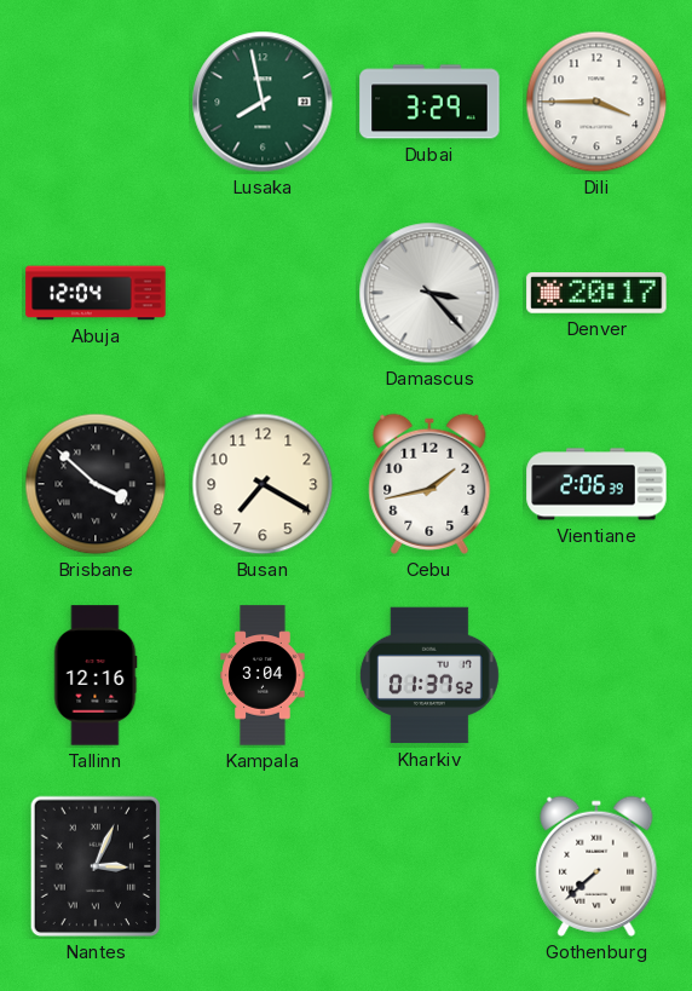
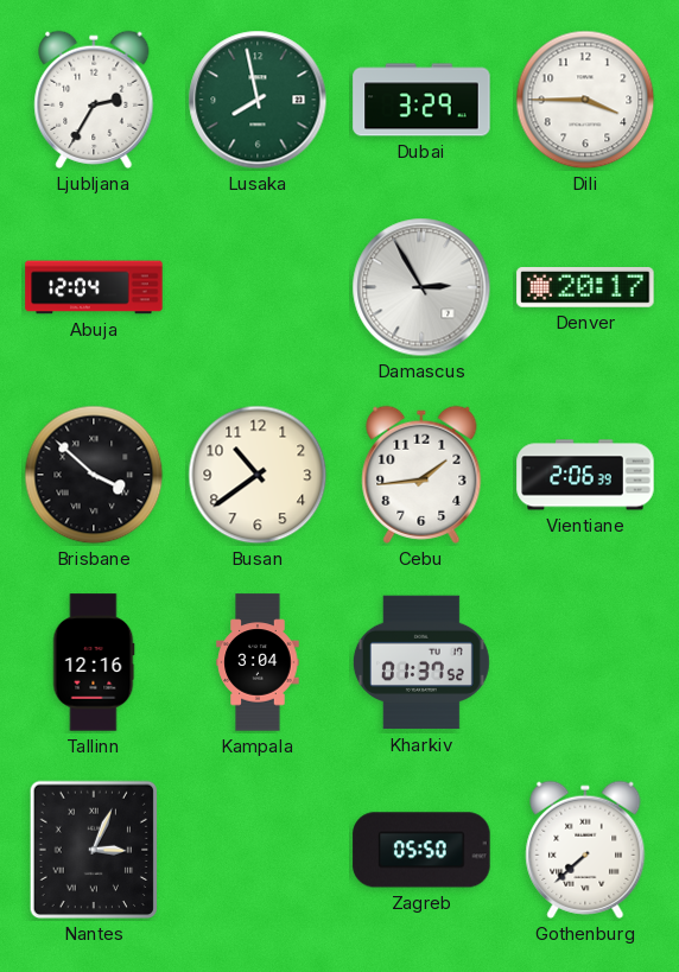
Ljubljana: none -> 2:35
Damascus: 3:23 -> 2:55
Busan: 7:20 -> 10:39
Cebu: 1:43 -> 1:44
Zagreb: none -> 05:50
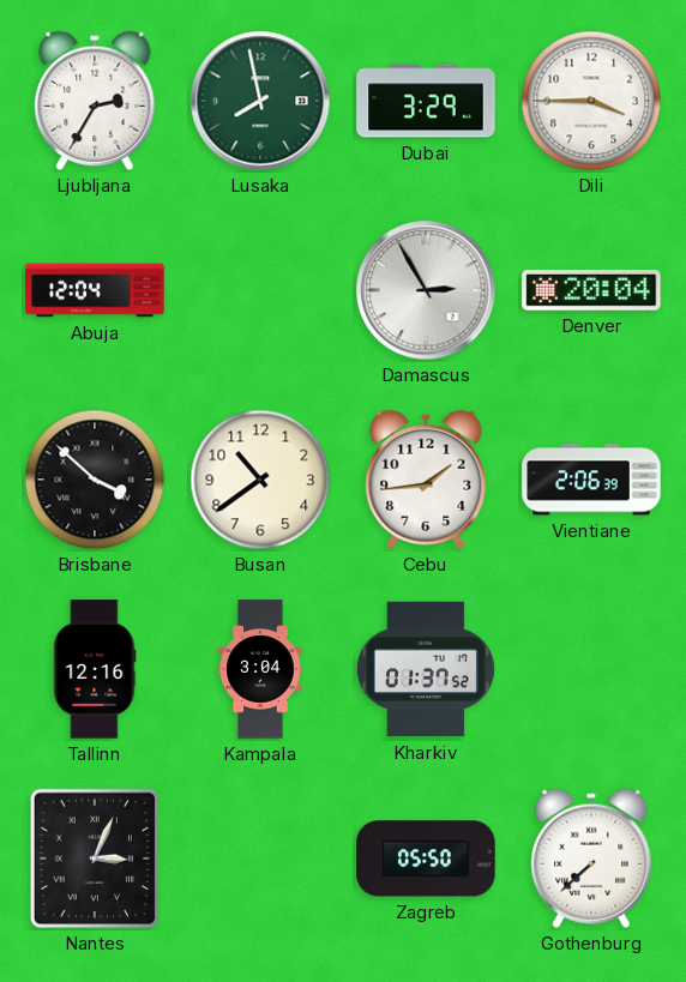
Denver: 20:17 -> 20:04
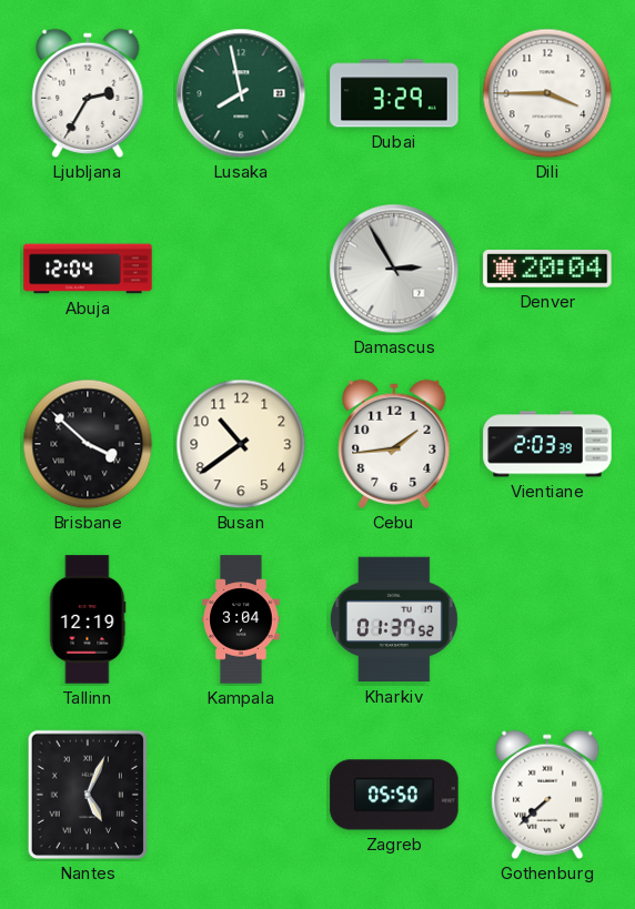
Vientiane: 2:06 -> 2:03
Tallinn: 12:16 -> 12:19
Nantes: 3:04 -> 5:04
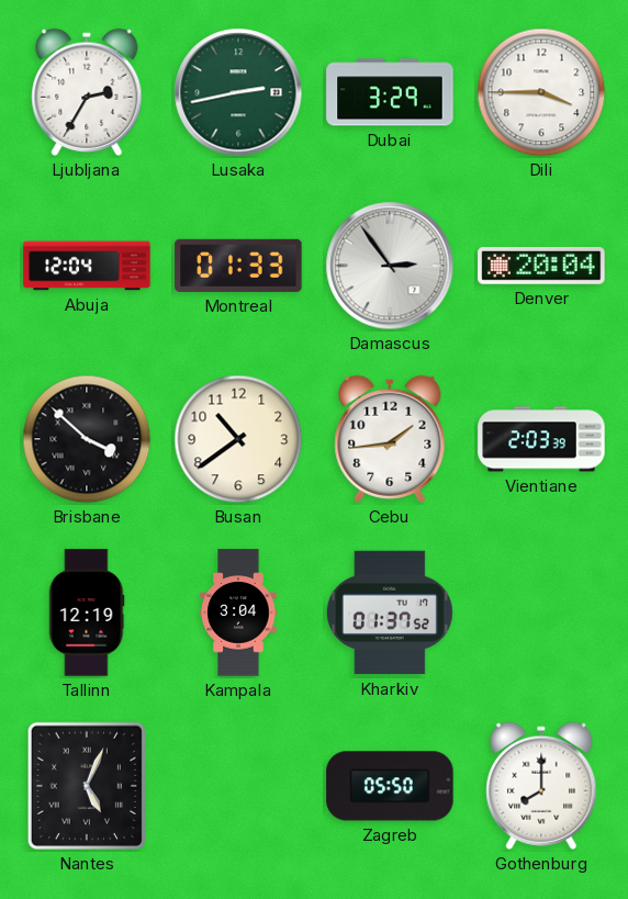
Lusaka: 7:58 -> 2:43
Montreal: none -> 01:33
Damascus: 2:55 -> 2:54
Gothenburg: 7:38 -> 8:00
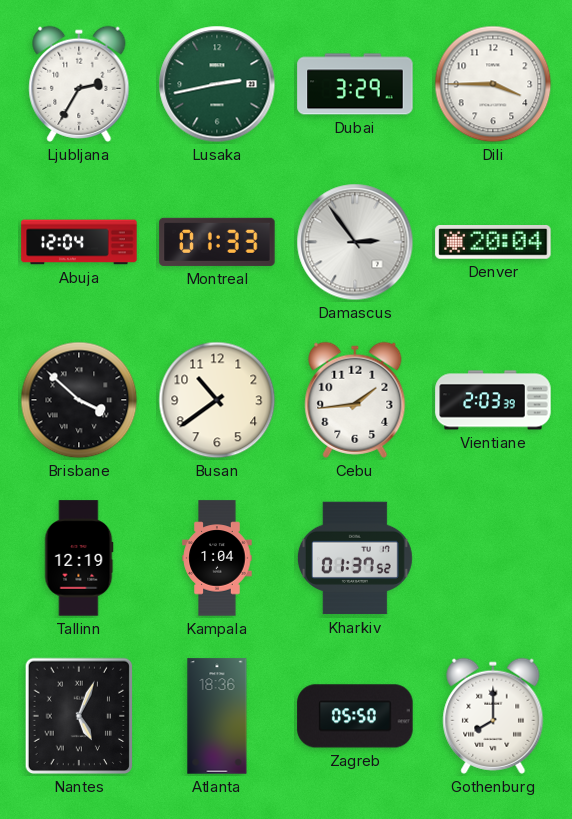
Kampala: 3:04 -> 1:04
Atlanta: none -> 18:36
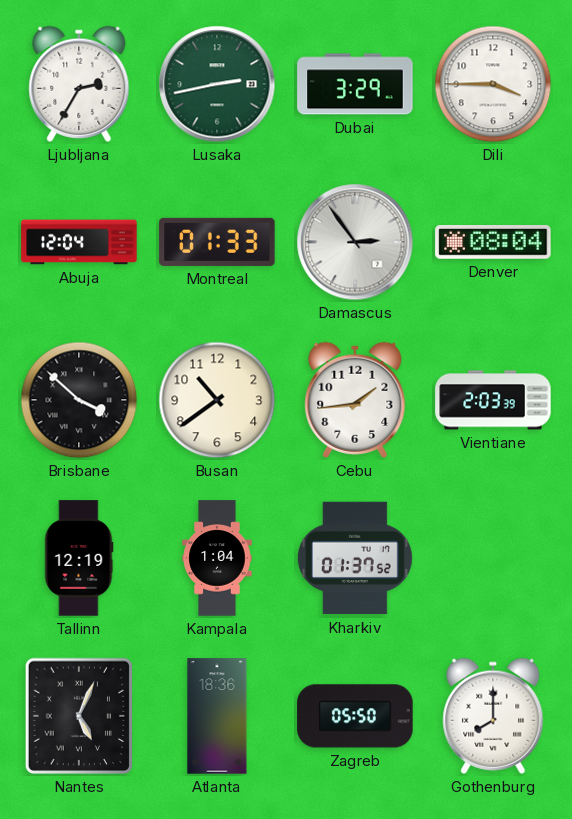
Denver: 20:04 -> 08:04
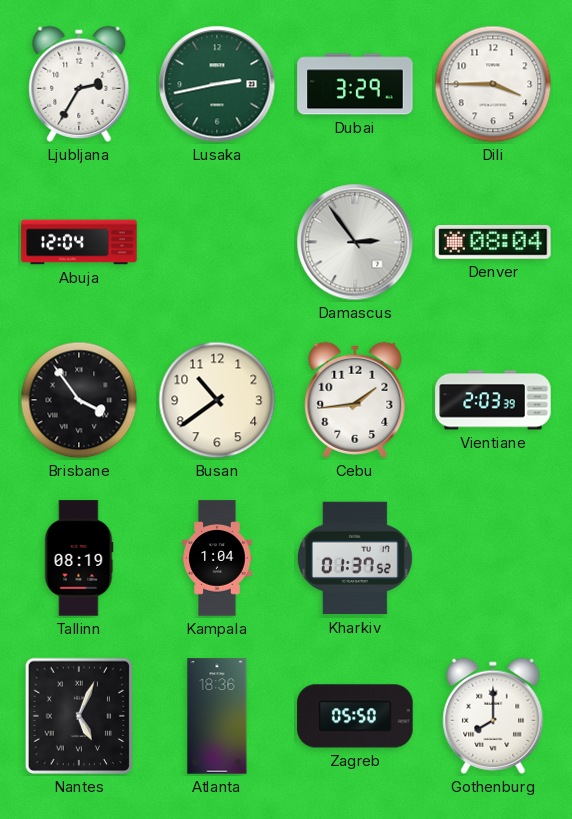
Montreal: 01:33 -> none
Brisbane: 3:52 -> 3:54
Tallinn: 12:19 -> 08:19
